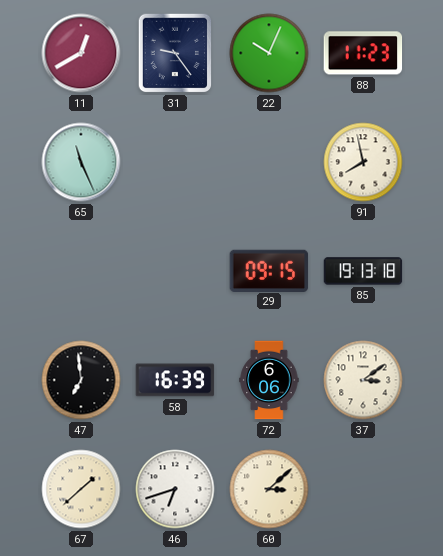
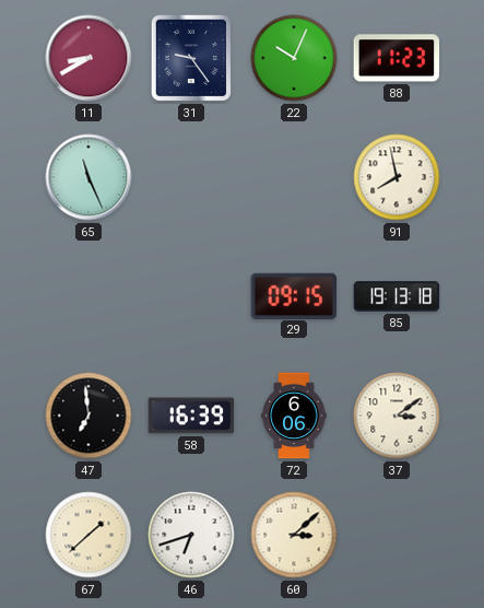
11: 12:40 -> 8:40
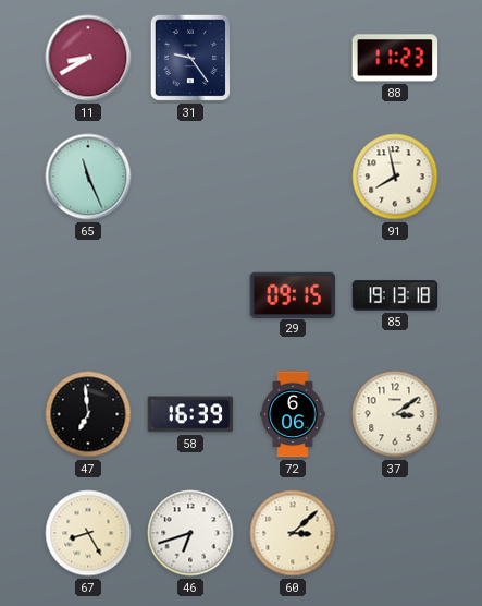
22: 10:04 -> none
67: 1:38 -> 8:25
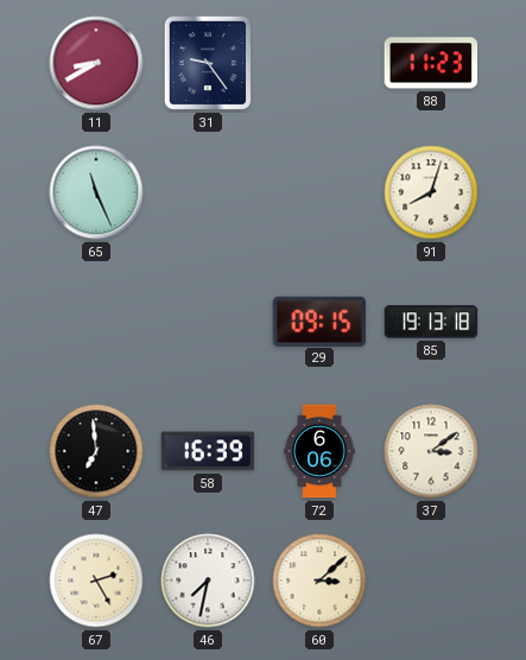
91: 7:58 -> 8:03
67: 8:25 -> 2:25
46: 6:42 -> 7:32
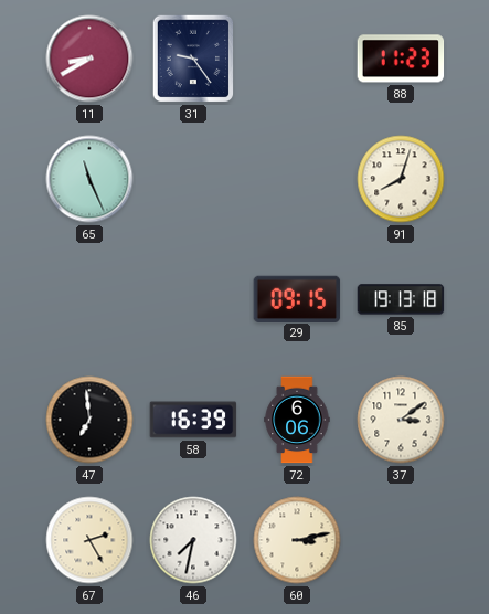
60: 3:08 -> 3:13
